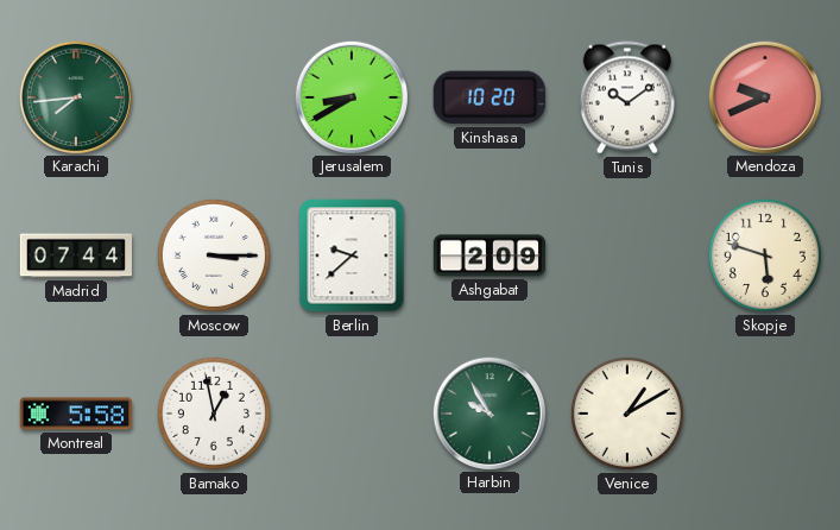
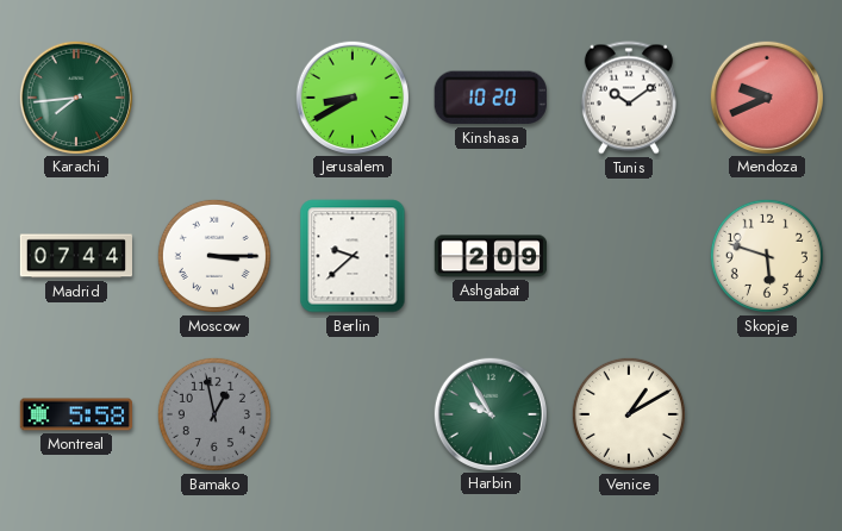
Bamako dial: white -> grey
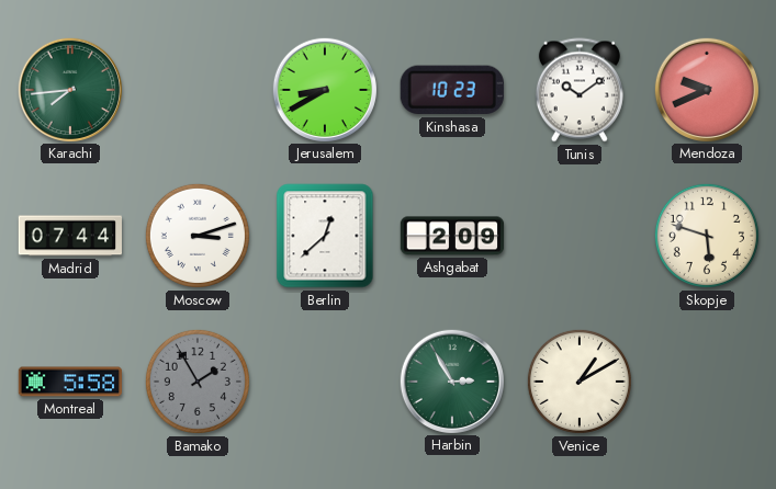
Kinshasa: 10:20 -> 10:23
Moscow: 3:15 -> 3:12
Berlin: 9:38 -> 12:38
Bamako: 12:58 -> 1:55
Harbin: 9:55 -> 2:55
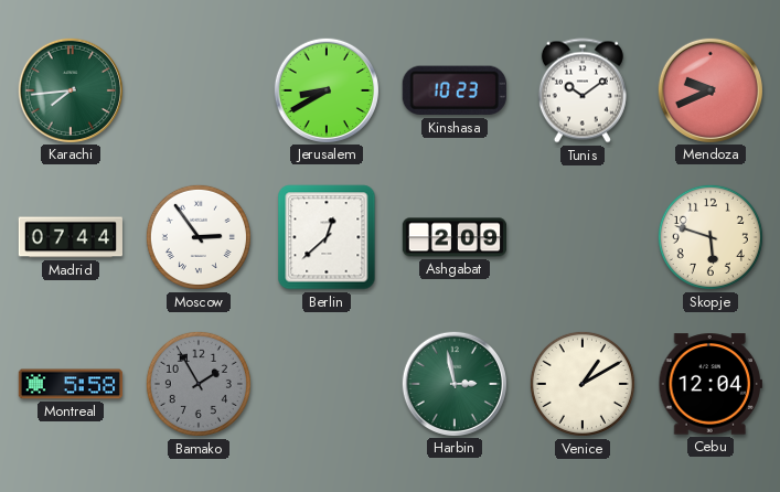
Moscow: 3:12 -> 2:54
Harbin: 2:55 -> 2:58
Cebu: none -> 12:04
